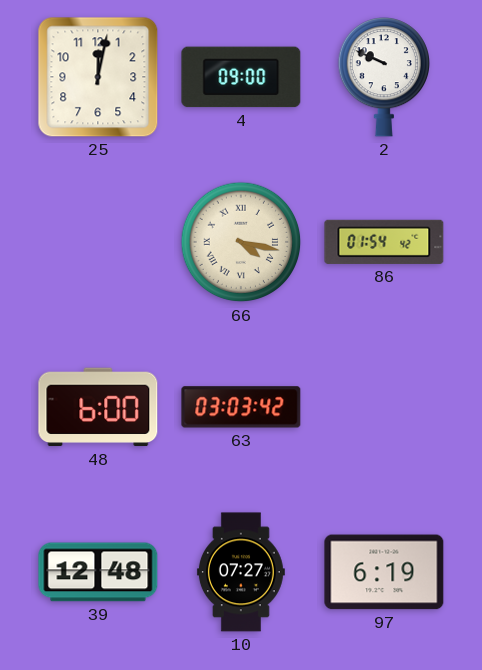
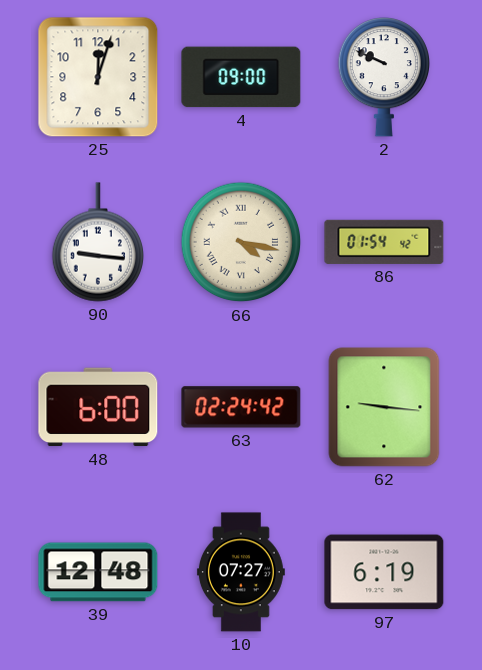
25: 12:02 -> 12:03
90: none -> 9:16
63: 03:03 -> 02:24
62: none -> 9:16
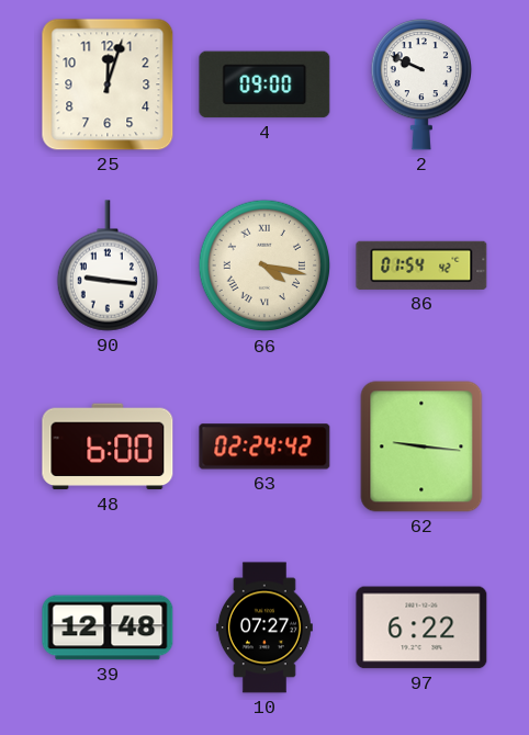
97: 6:19 -> 6:22
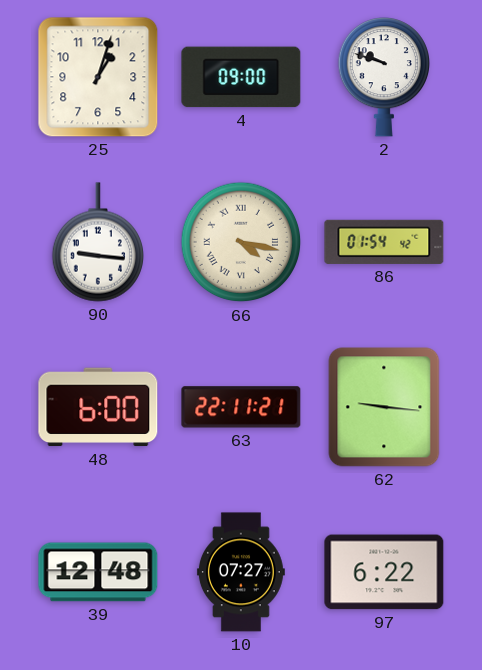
25: 12:03 -> 1:03
2: 9:49 -> 9:48
63: 02:24 -> 22:11
